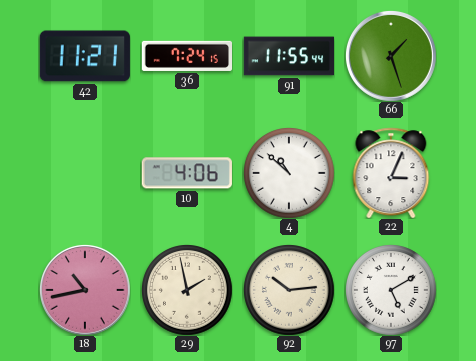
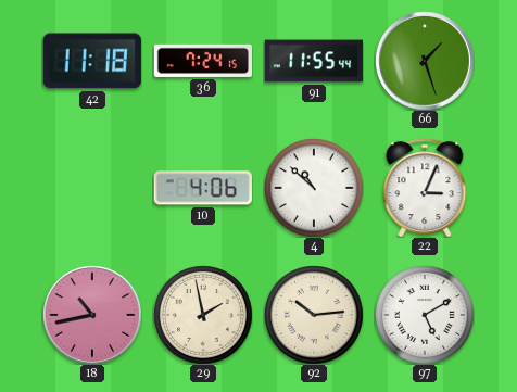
42: 11:21 -> 11:18
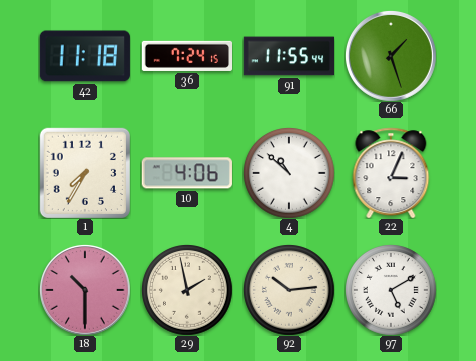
1: none -> 7:35
18: 10:43 -> 10:30
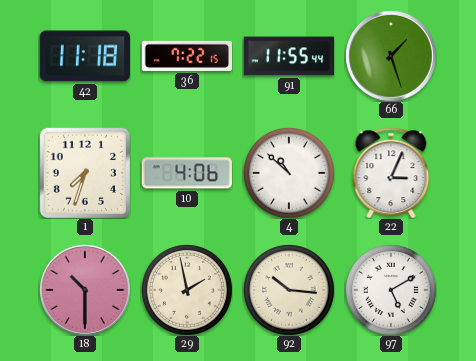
36: 7:24 -> 7:22
1: 7:35 -> 7:33
92: 10:14 -> 10:16
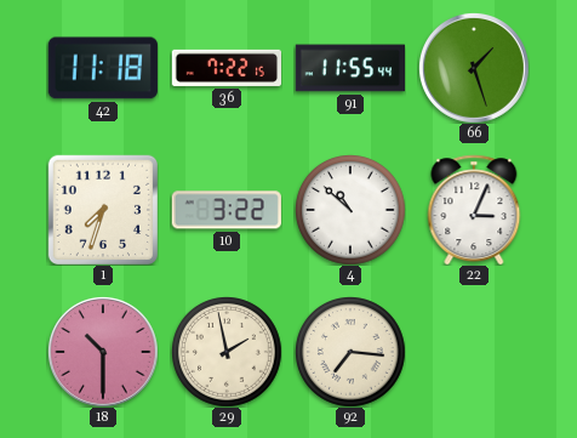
10: 4:06 -> 3:22
92: 10:16 -> 7:16
97: 5:10 -> none
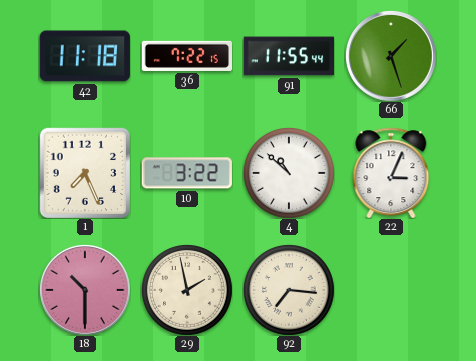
1: 7:33 -> 7:26
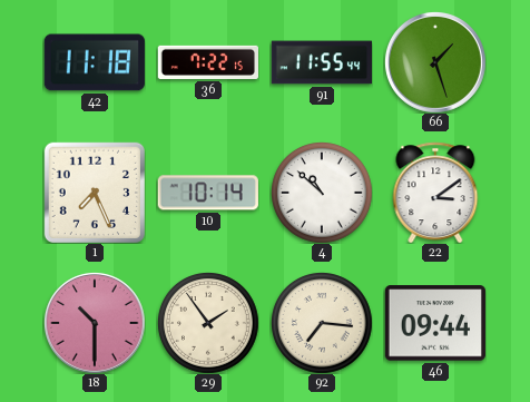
10: 3:22 -> 10:14
22: 3:04 -> 3:09
29: 1:58 -> 1:54
46: none -> 09:44
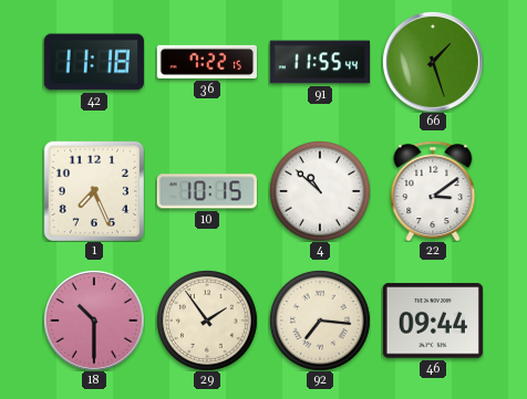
10: 10:14 -> 10:15
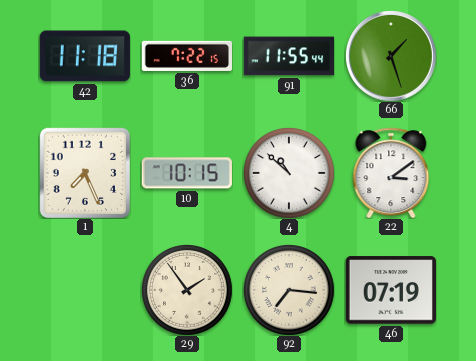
18: 10:30 -> none
46: 09:44 -> 07:19
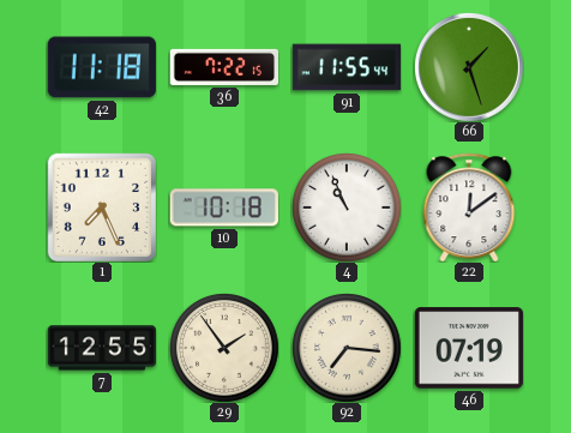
10: 10:15 -> 10:18
4: 10:52 -> 10:56
22: 3:09 -> 12:09
7: none -> 12:55
